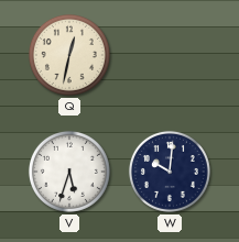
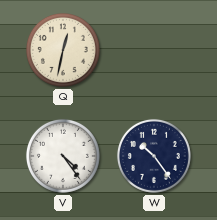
V: 5:33 -> 4:24
W: 10:01 -> 10:24
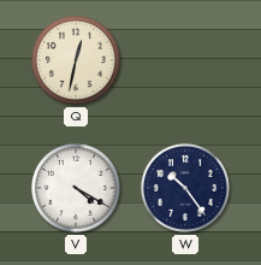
V: 4:24 -> 4:20
